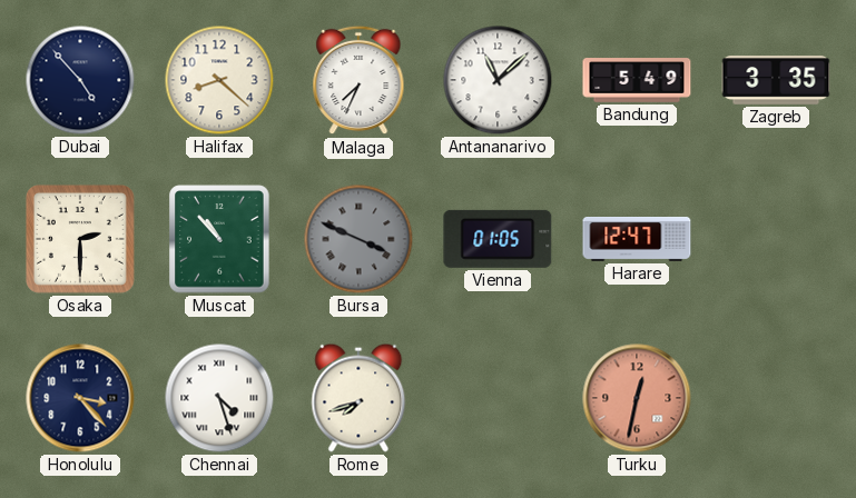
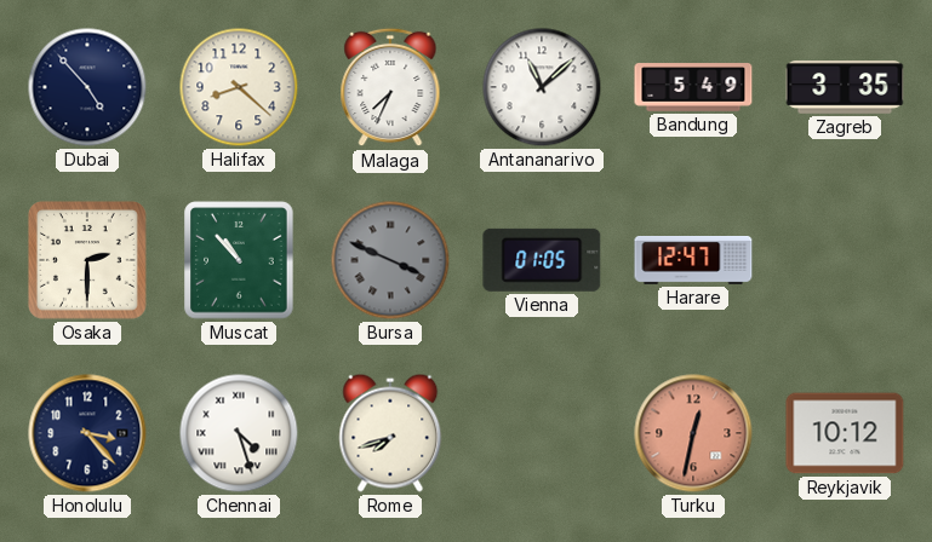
Reykjavik: none -> 10:12
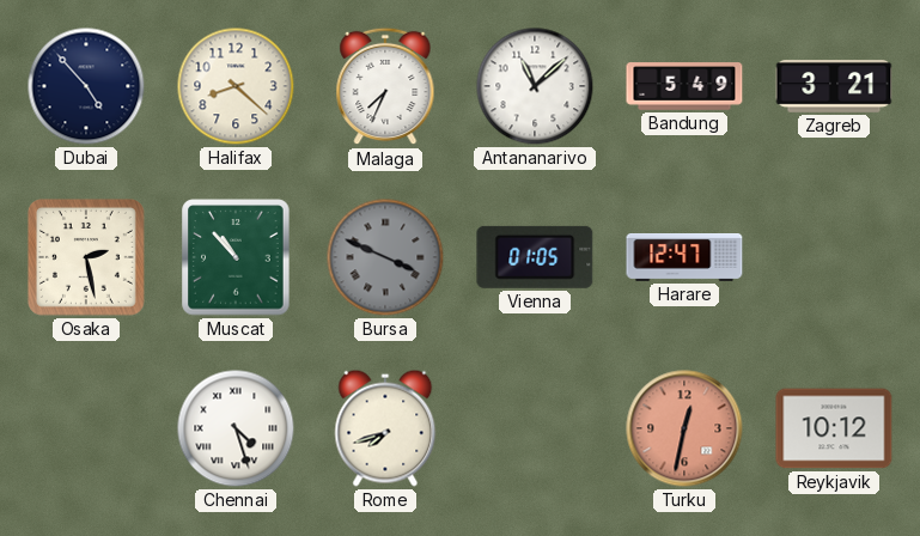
Zagreb: 3:35 -> 3:21
Osaka: 2:30 -> 2:28
Honolulu: 3:23 -> none
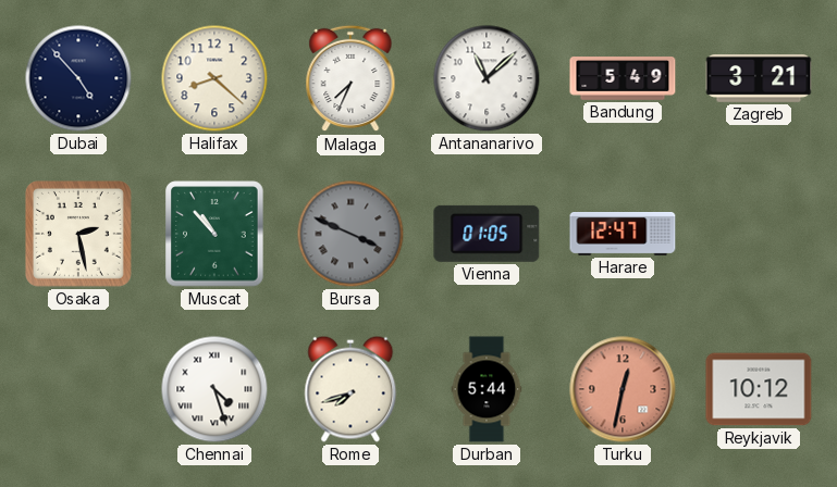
Durban: none -> 5:44
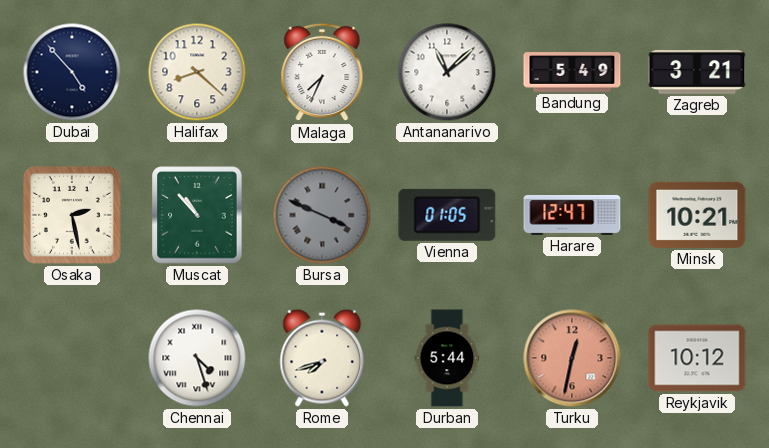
Minsk: none -> 10:21
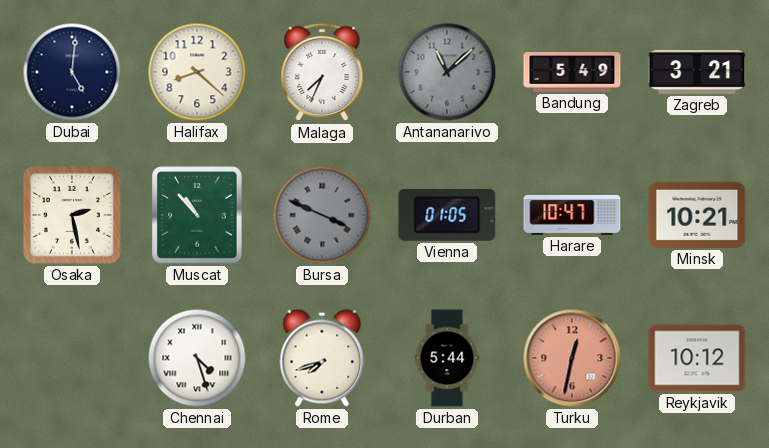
Dubai: 4:53 -> 5:01
Antananarivo dial: white -> grey
Harare: 12:47 -> 10:47
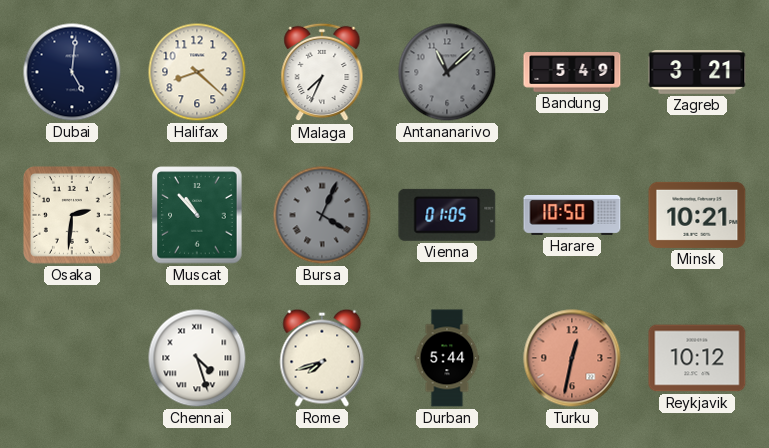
Osaka: 2:28 -> 2:31
Bursa: 3:49 -> 4:04
Harare: 10:47 -> 10:50
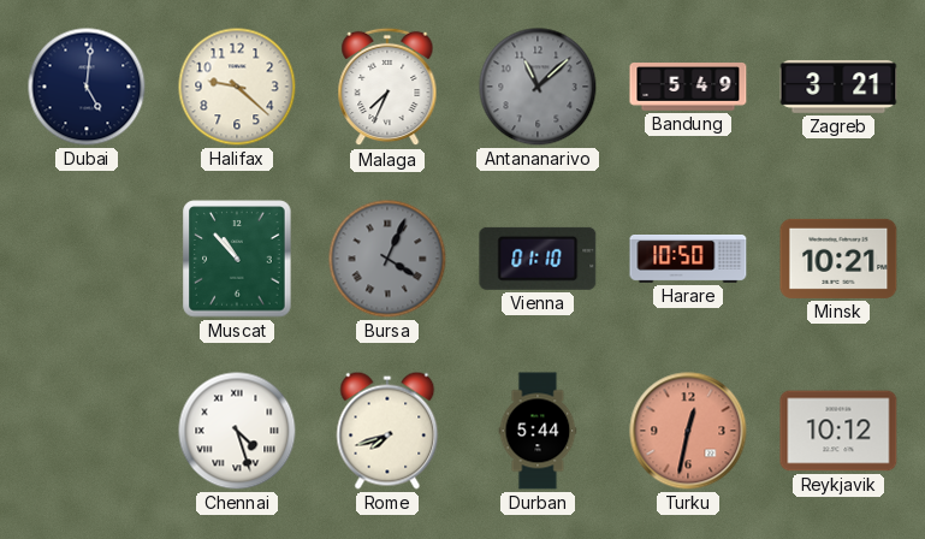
Halifax: 8:22 -> 9:22
Osaka: 2:31 -> none
Vienna: 01:05 -> 01:10
